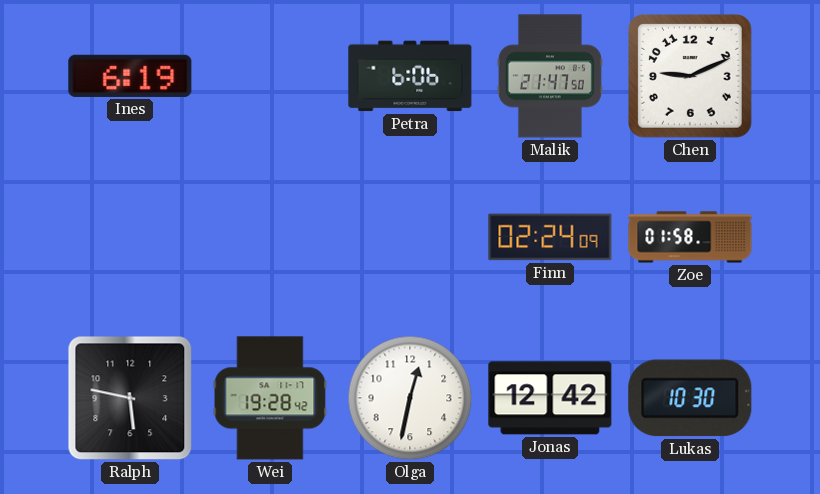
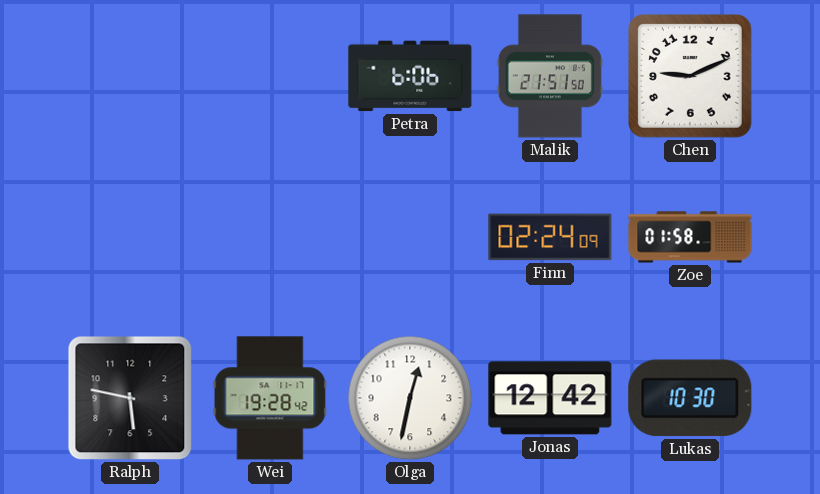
Ines: 6:19 -> none
Malik: 21:47 -> 21:51
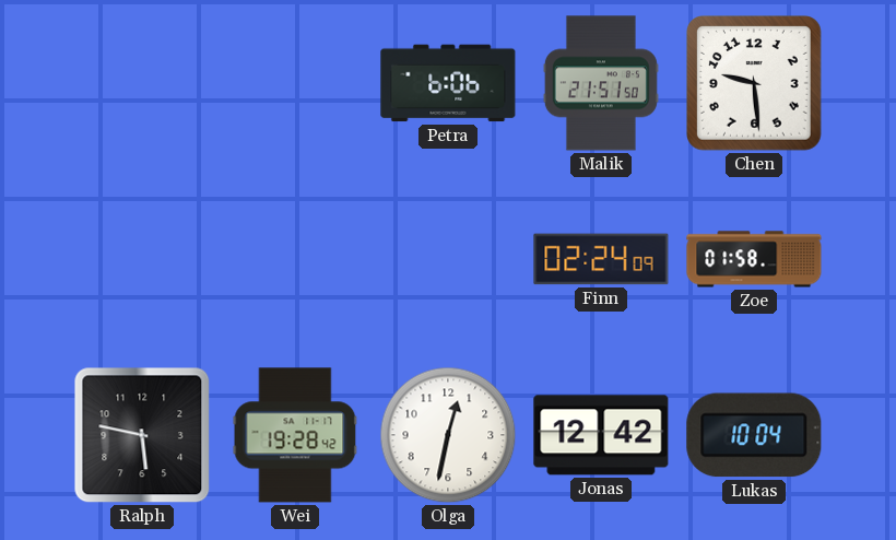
Chen: 9:11 -> 9:29
Lukas: 10:30 -> 10:04
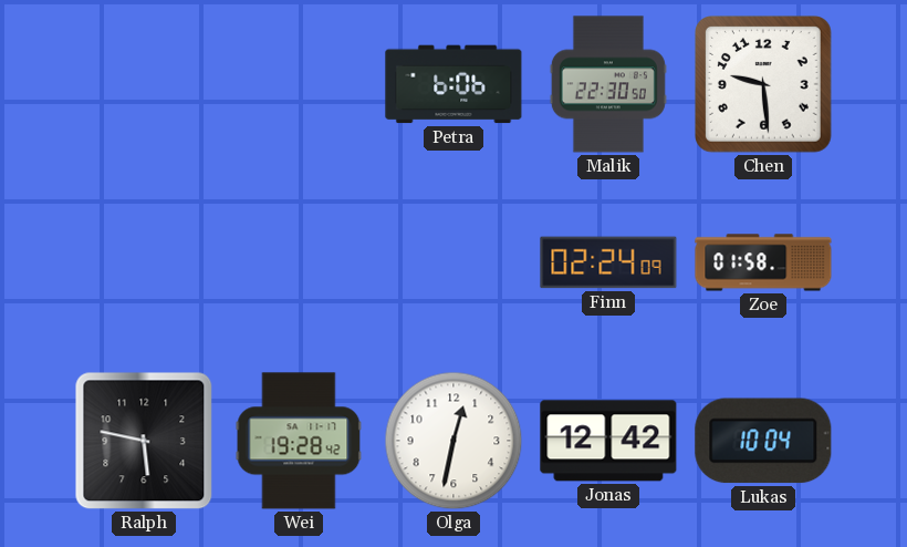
Malik: 21:51 -> 22:30
